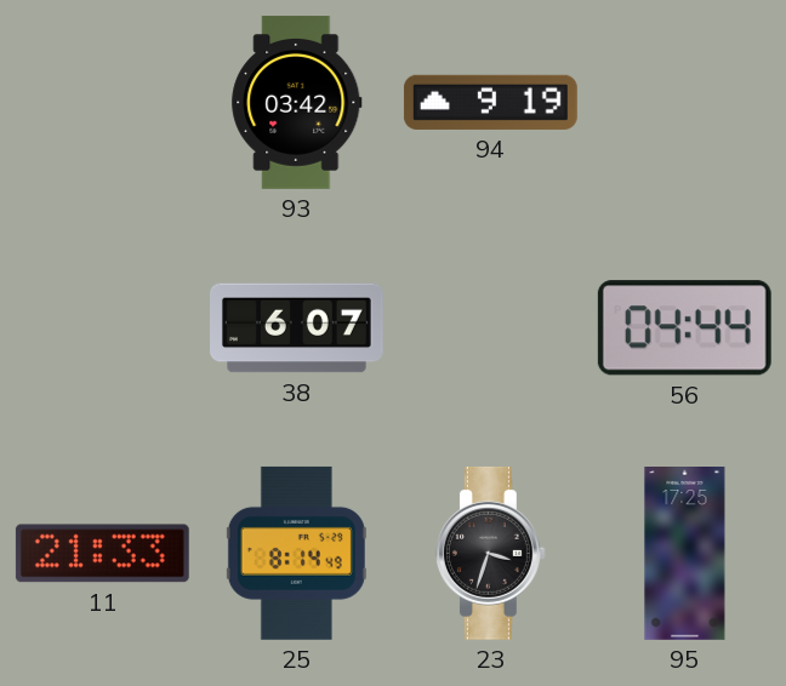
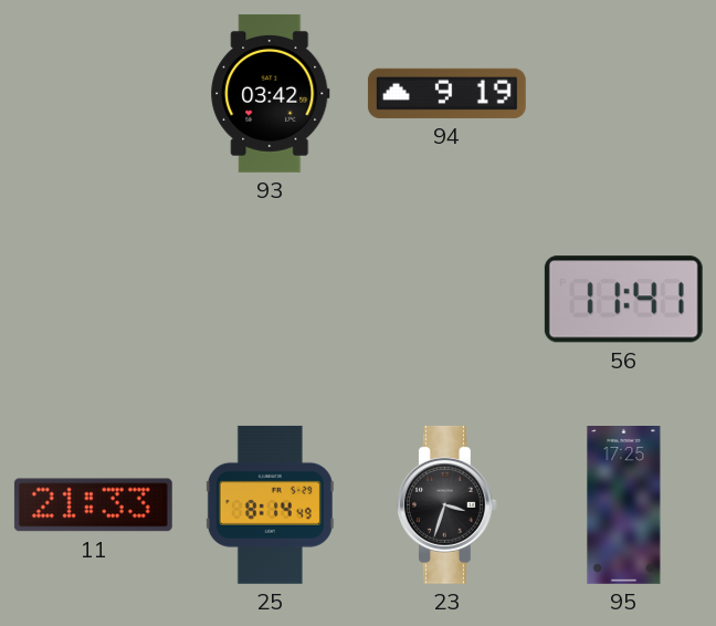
38: 6:07 -> none
56: 04:44 -> 11:41
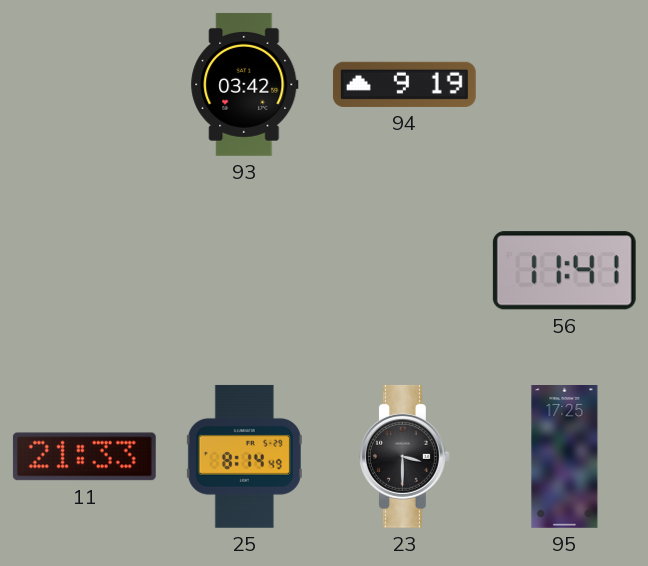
23: 3:33 -> 3:30
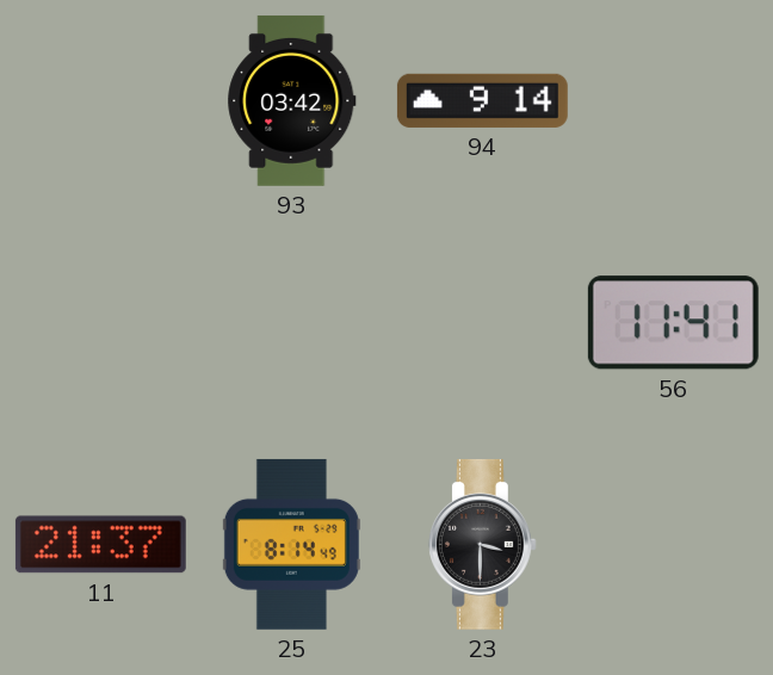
94: 9:19 -> 9:14
11: 21:33 -> 21:37
95: 17:25 -> none
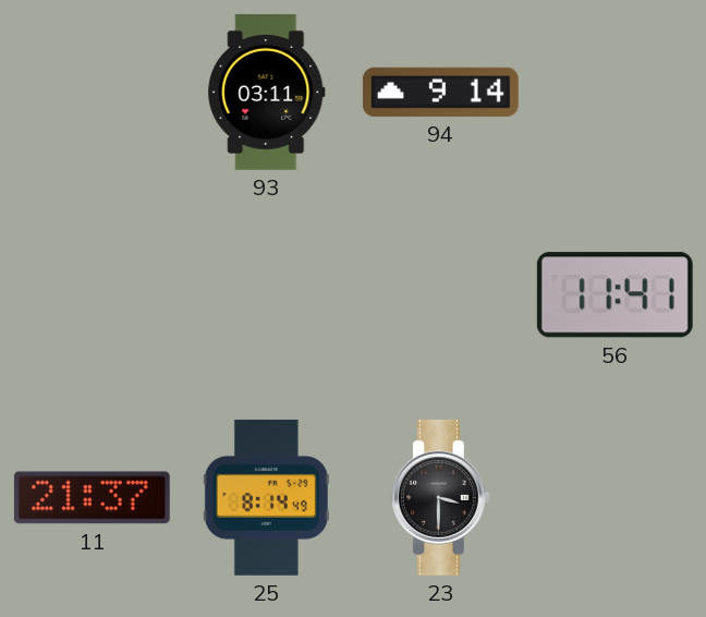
93: 03:42 -> 03:11
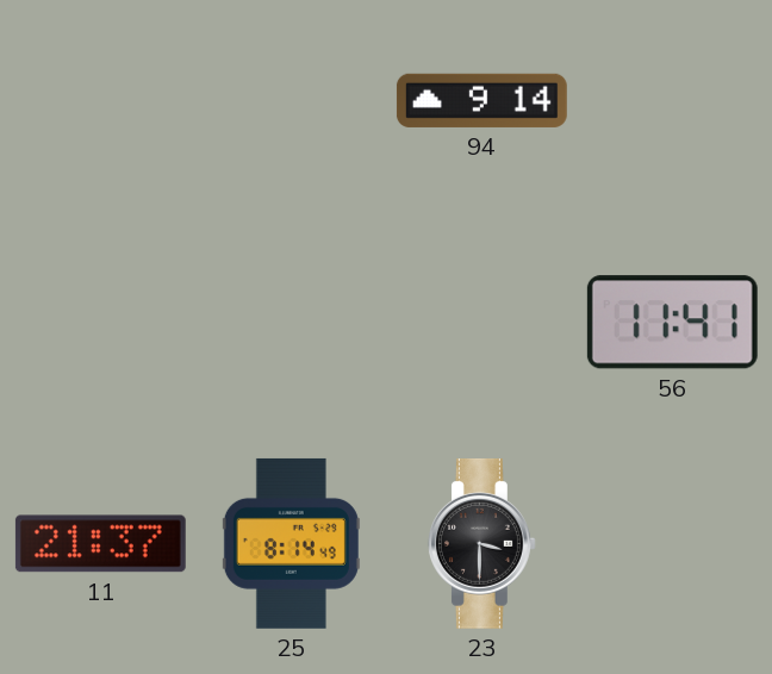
93: 03:11 -> none
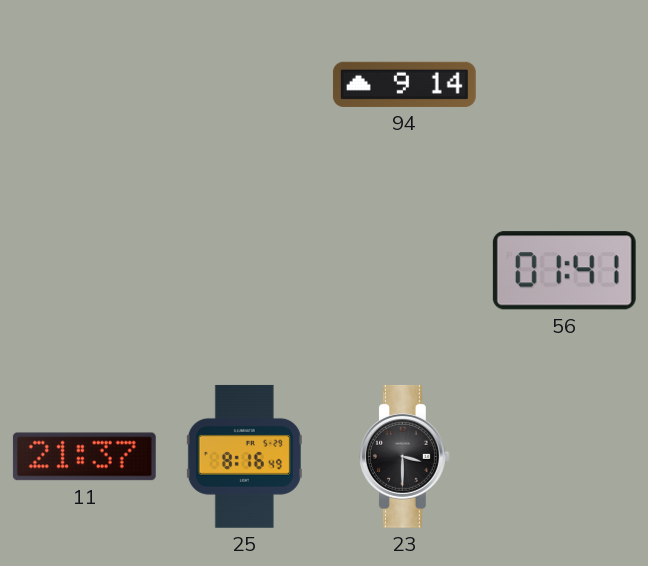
56: 11:41 -> 01:41
25: 8:14 -> 8:16
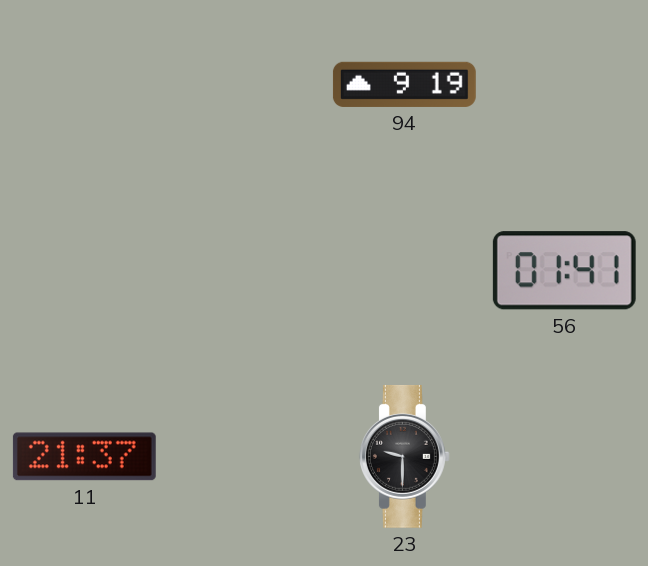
94: 9:14 -> 9:19
25: 8:16 -> none
23: 3:30 -> 9:30
